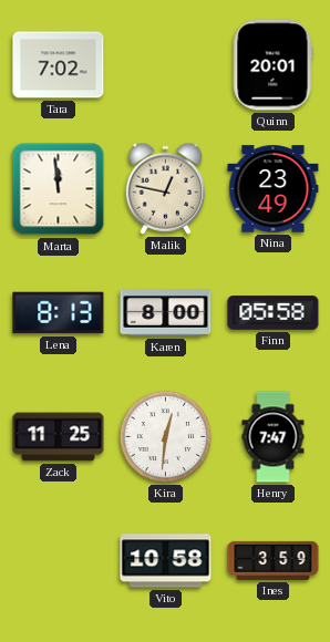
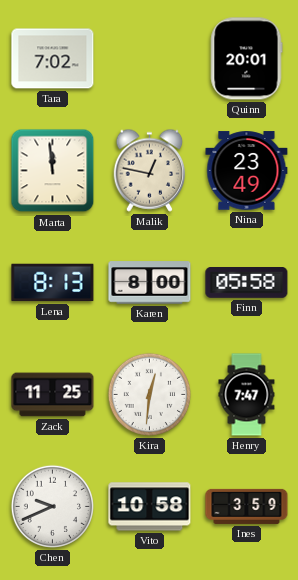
Chen: none -> 9:41
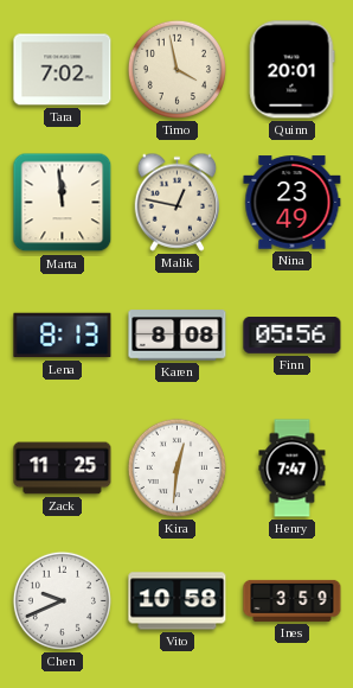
Timo: none -> 3:58
Karen: 8:00 -> 8:08
Finn: 05:58 -> 05:56
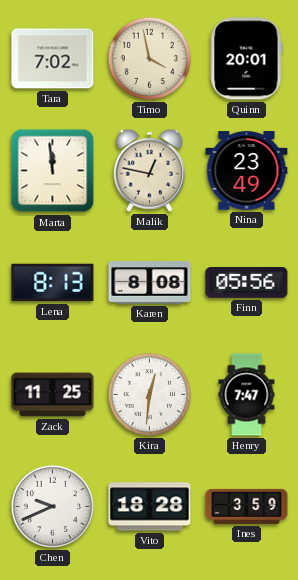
Vito: 10:58 -> 18:28
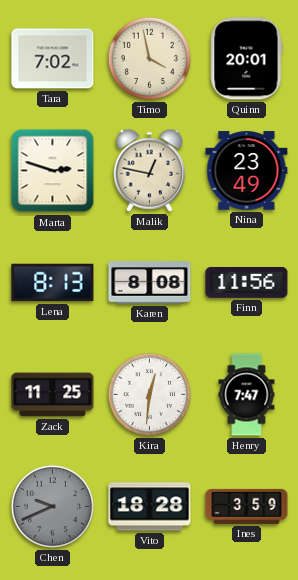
Marta: 11:59 -> 2:48
Finn: 05:56 -> 11:56
Chen dial: white -> grey
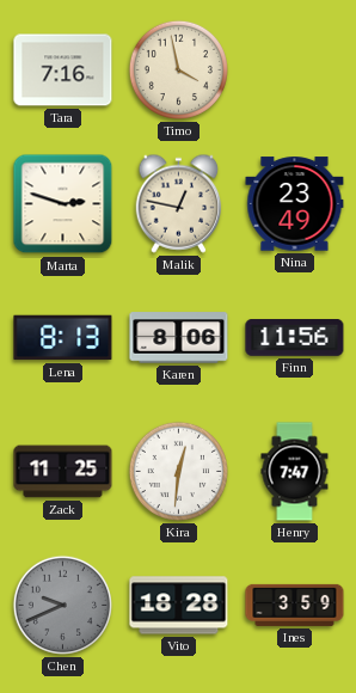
Tara: 7:02 -> 7:16
Quinn: 20:01 -> none
Karen: 8:08 -> 8:06
